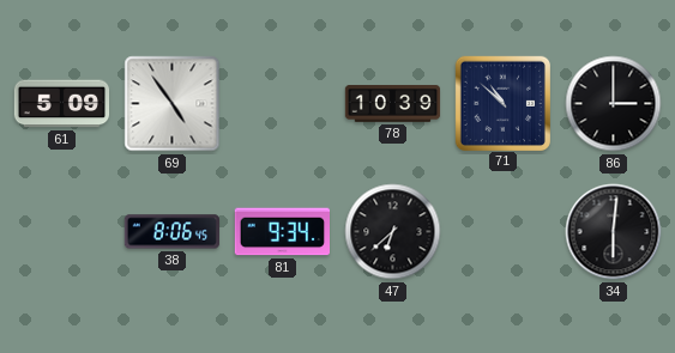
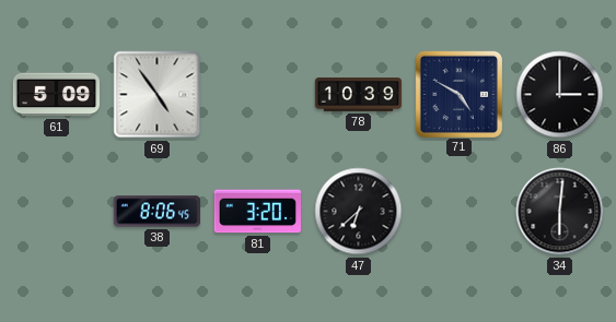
71: 10:52 -> 4:50
81: 9:34 -> 3:20
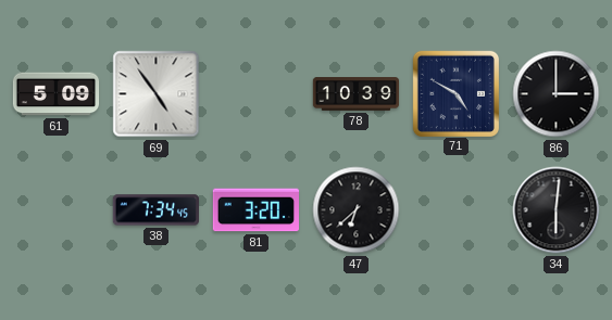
38: 8:06 -> 7:34
